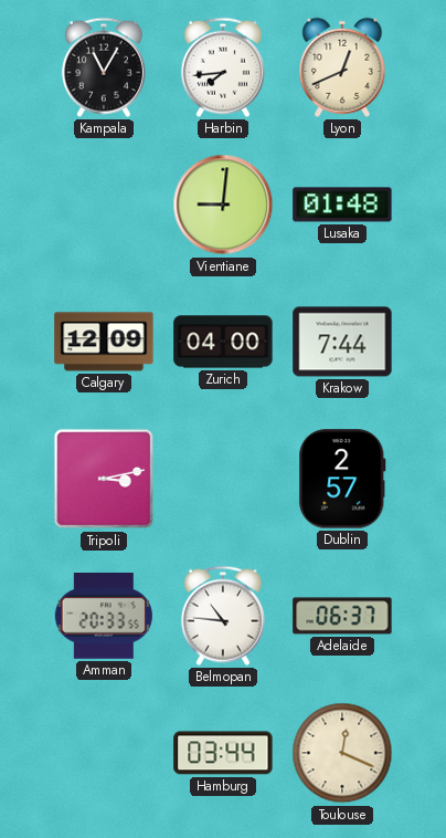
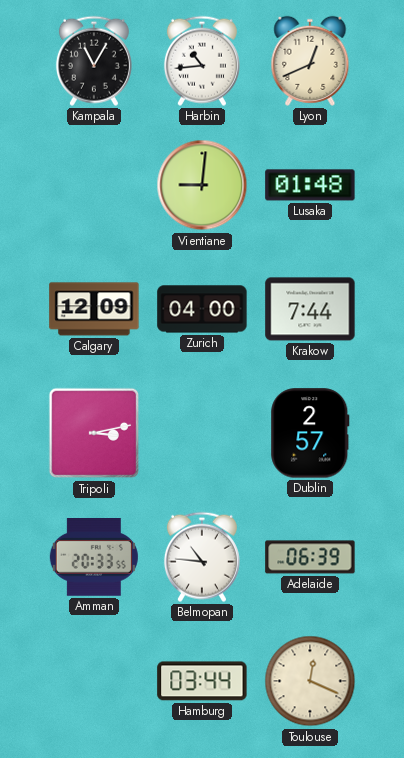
Harbin: 7:44 -> 10:44
Adelaide: 06:37 -> 06:39
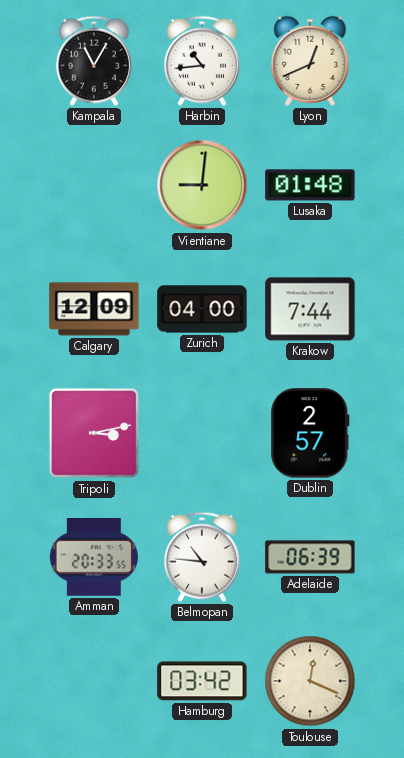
Hamburg: 03:44 -> 03:42
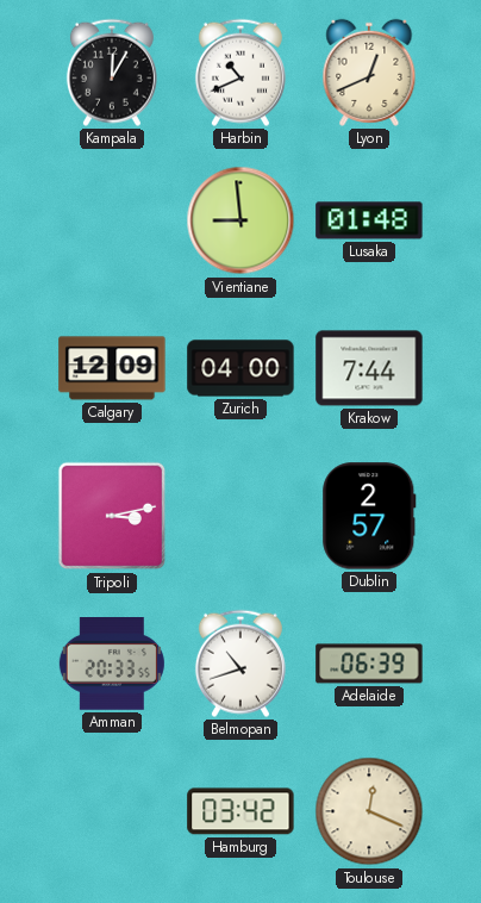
Kampala: 11:05 -> 12:05
Harbin: 10:44 -> 10:41
Vientiane: 9:01 -> 8:59
Belmopan: 10:46 -> 10:42
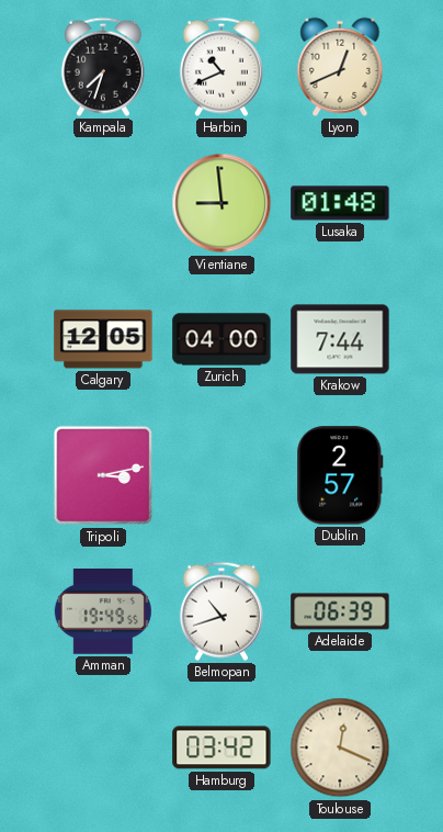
Kampala: 12:05 -> 7:33
Calgary: 12:09 -> 12:05
Amman: 20:33 -> 19:49
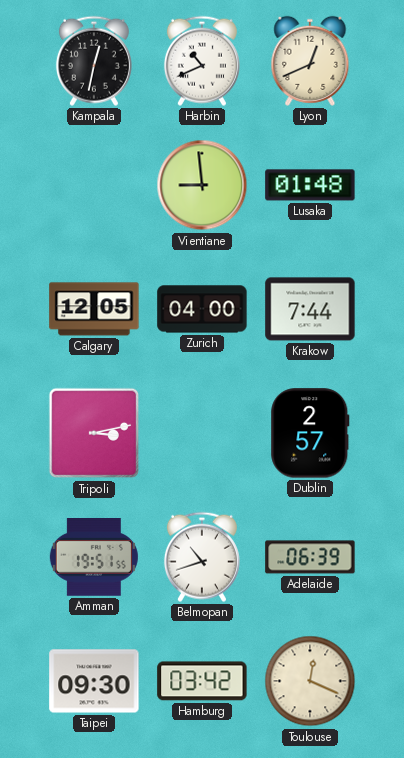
Kampala: 7:33 -> 12:32
Amman: 19:49 -> 19:51
Taipei: none -> 09:30
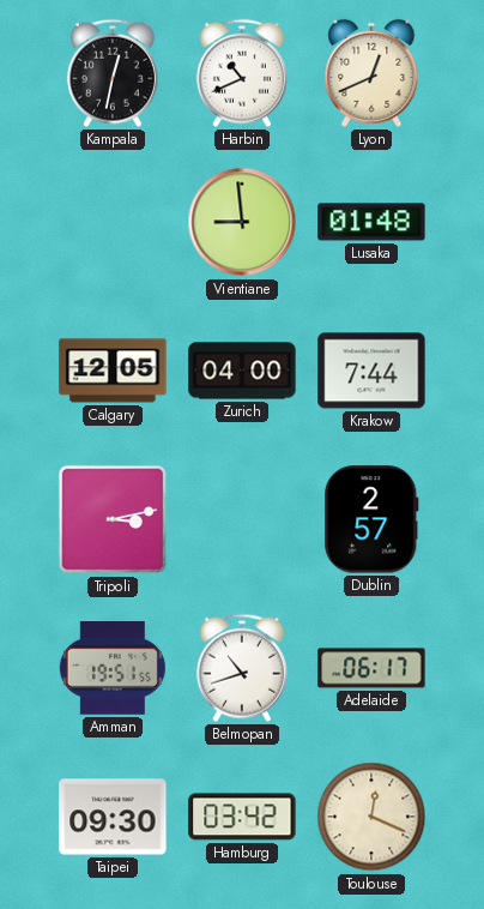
Adelaide: 06:39 -> 06:17
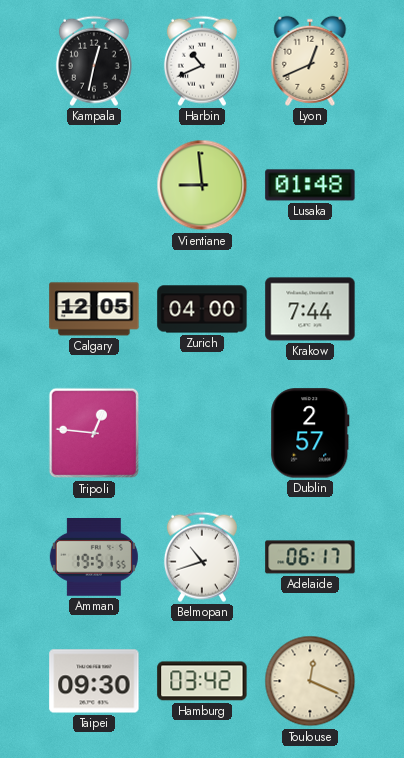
Tripoli: 3:13 -> 12:46
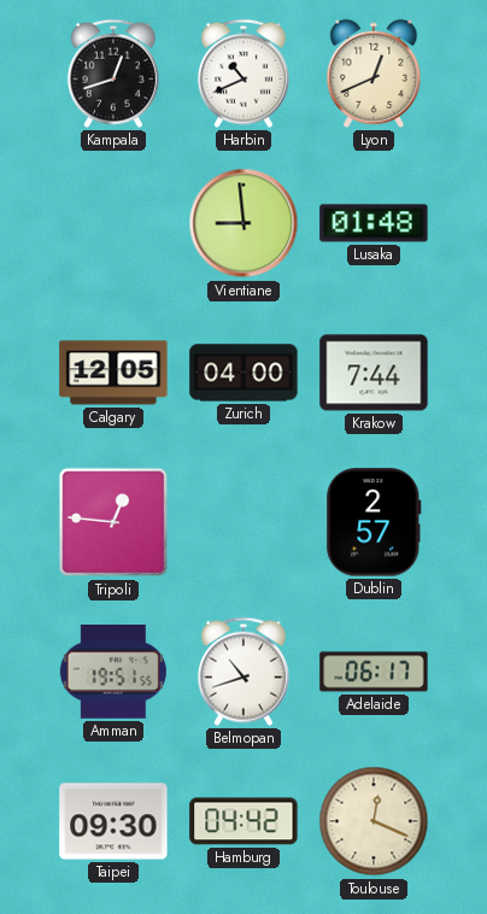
Kampala: 12:32 -> 12:42
Hamburg: 03:42 -> 04:42
